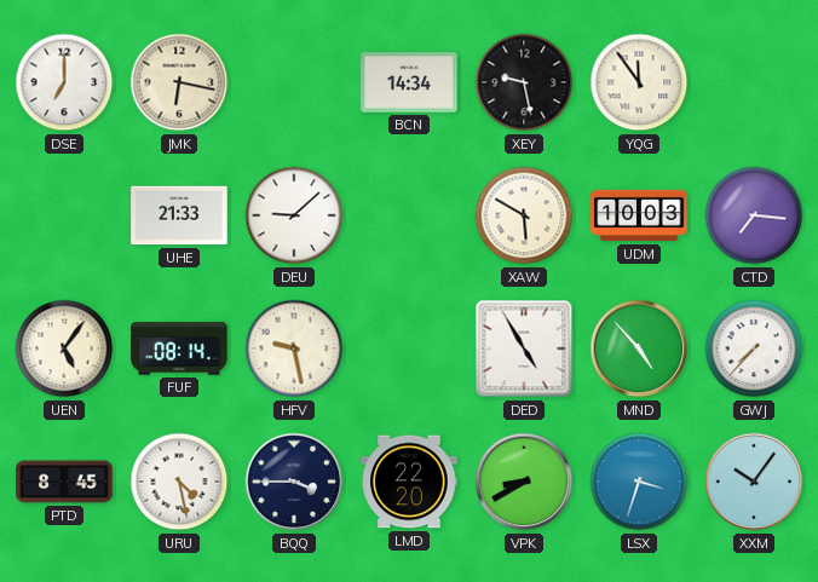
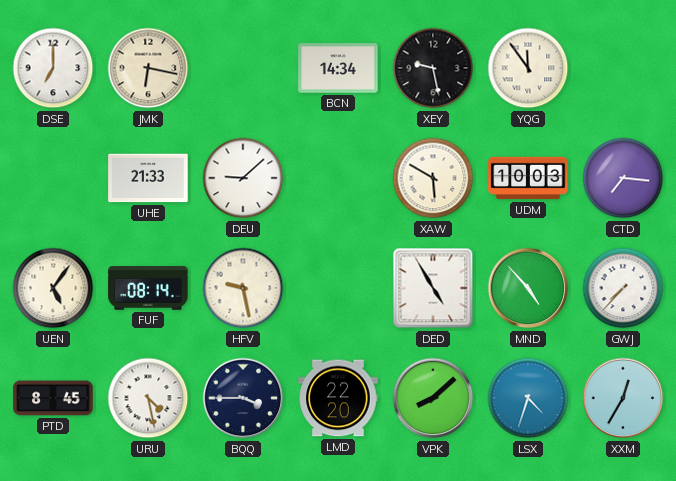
VPK: 8:40 -> 8:08
LSX: 3:33 -> 4:33
XXM: 10:06 -> 12:35
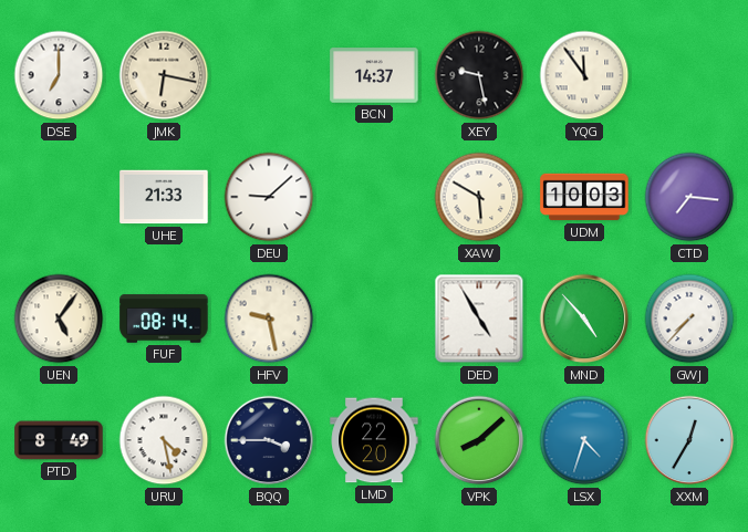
BCN: 14:34 -> 14:37
PTD: 8:45 -> 8:49
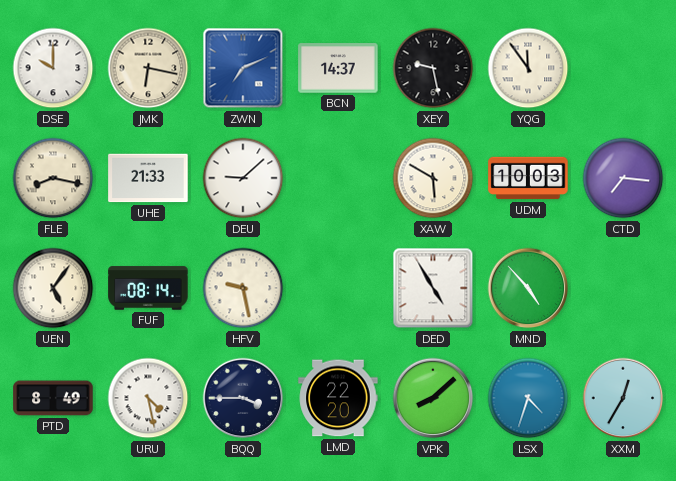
DSE: 7:00 -> 10:00
ZWN: none -> 7:11
FLE: none -> 8:17
GWJ: 7:37 -> none
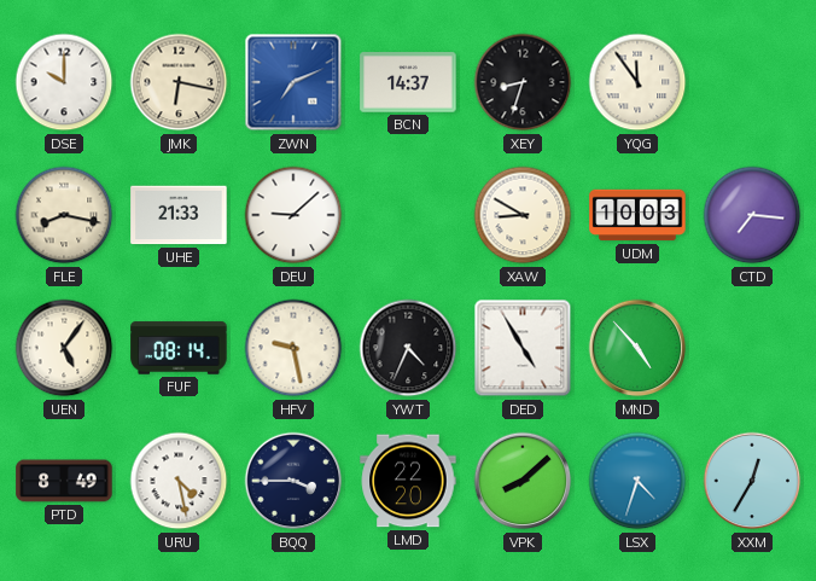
XEY: 9:28 -> 8:33
XAW: 5:50 -> 8:50
YWT: none -> 4:34
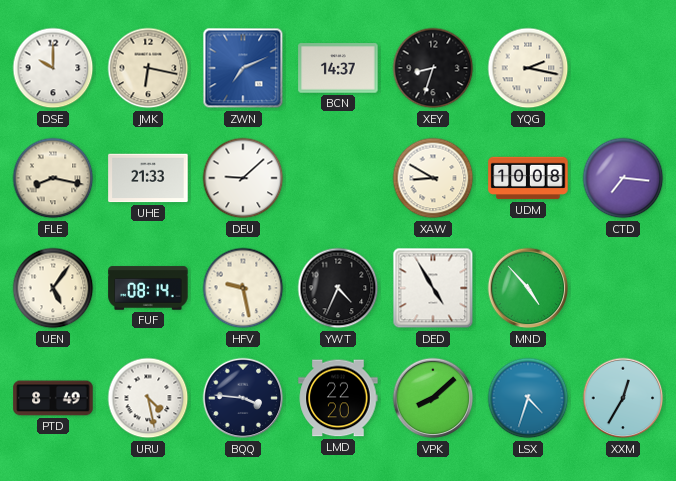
YQG: 11:54 -> 2:17
UDM: 10:03 -> 10:08
BQQ: 3:45 -> 3:46
